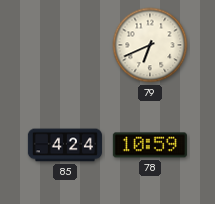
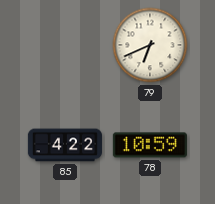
85: 4:24 -> 4:22
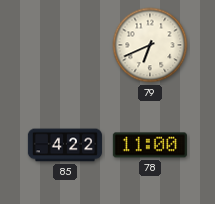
78: 10:59 -> 11:00
